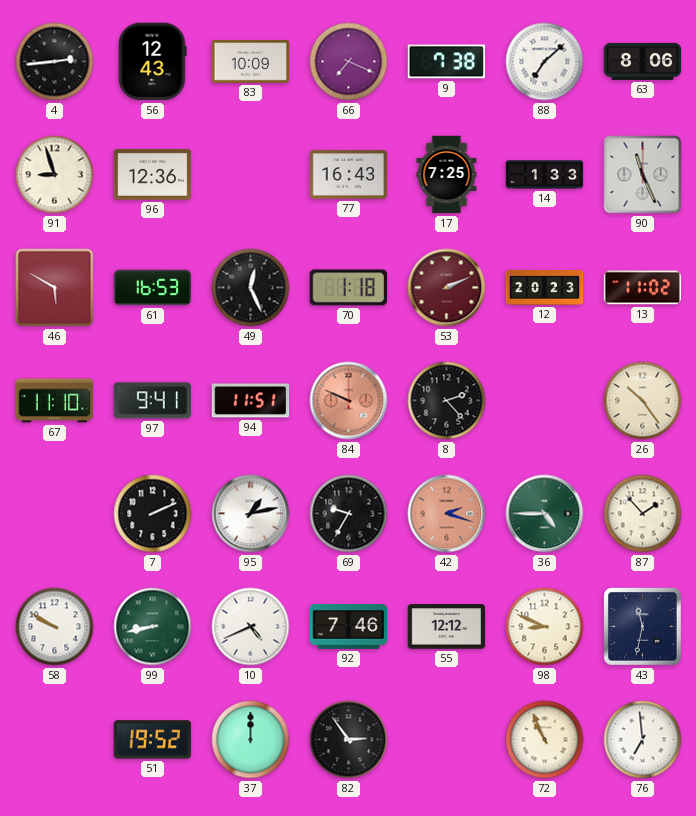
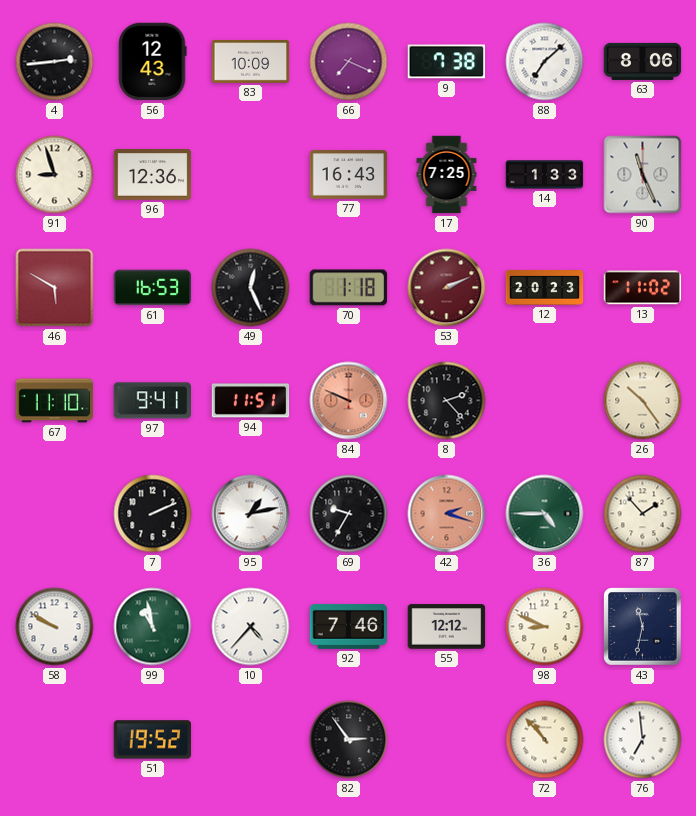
99: 8:43 -> 10:58
10: 4:41 -> 4:37
37: 12:00 -> none
72: 10:56 -> 10:53
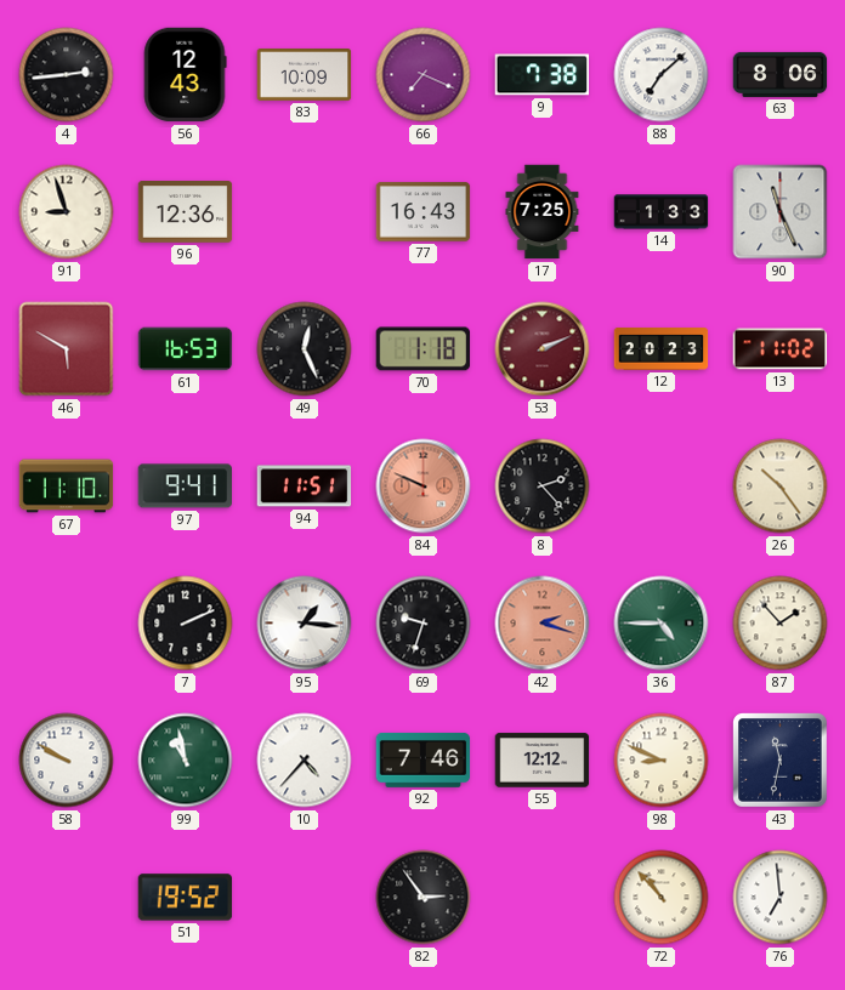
95: 1:13 -> 1:16
69: 9:35 -> 9:33
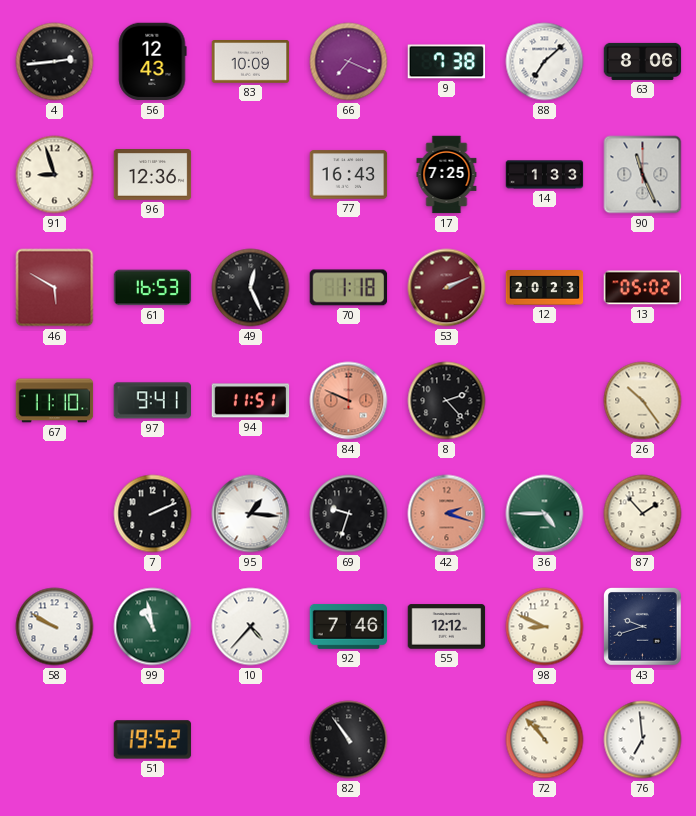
13: 11:02 -> 05:02
43: 11:32 -> 9:42
82: 2:54 -> 10:54
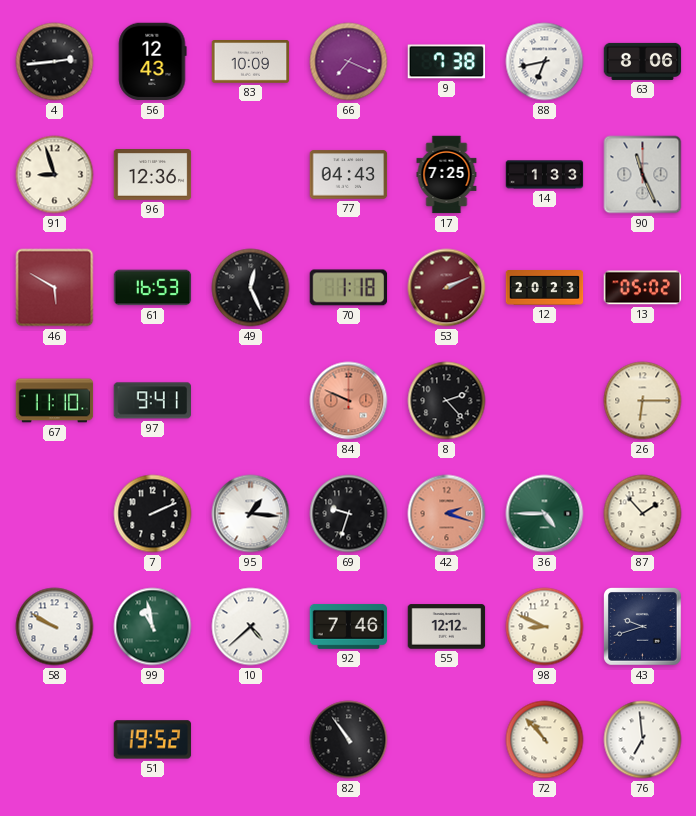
88: 7:08 -> 6:43
77: 16:43 -> 04:43
94: 11:51 -> none
26: 10:24 -> 6:15
10: 4:37 -> 4:38
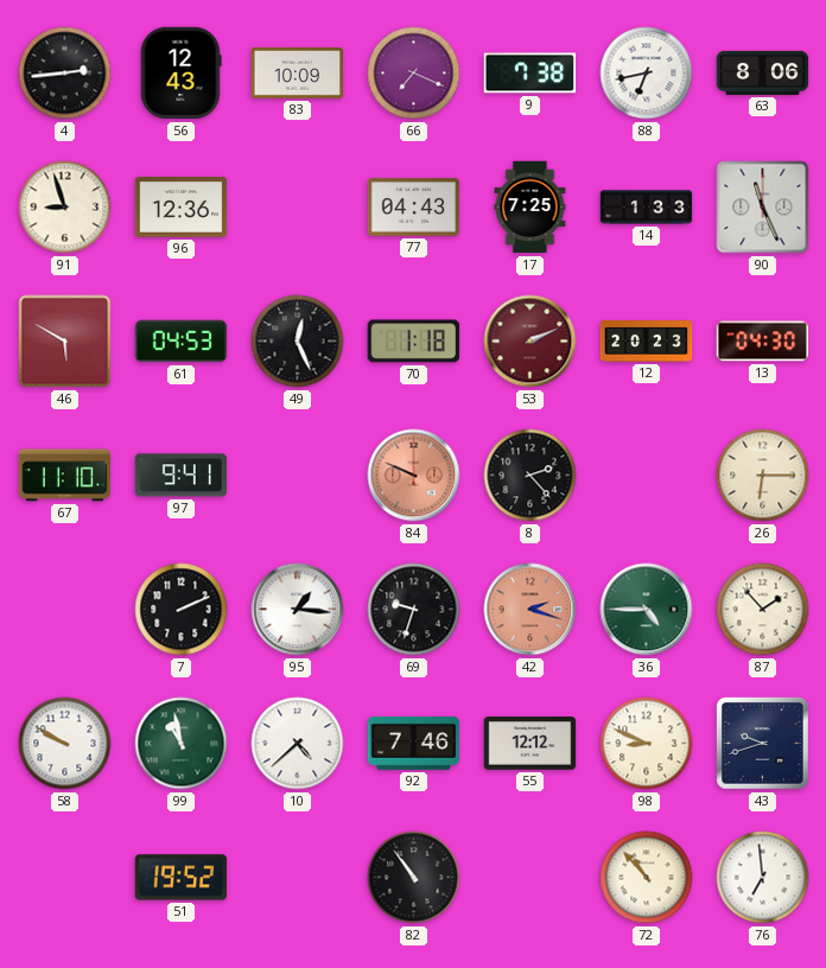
61: 16:53 -> 04:53
13: 05:02 -> 04:30
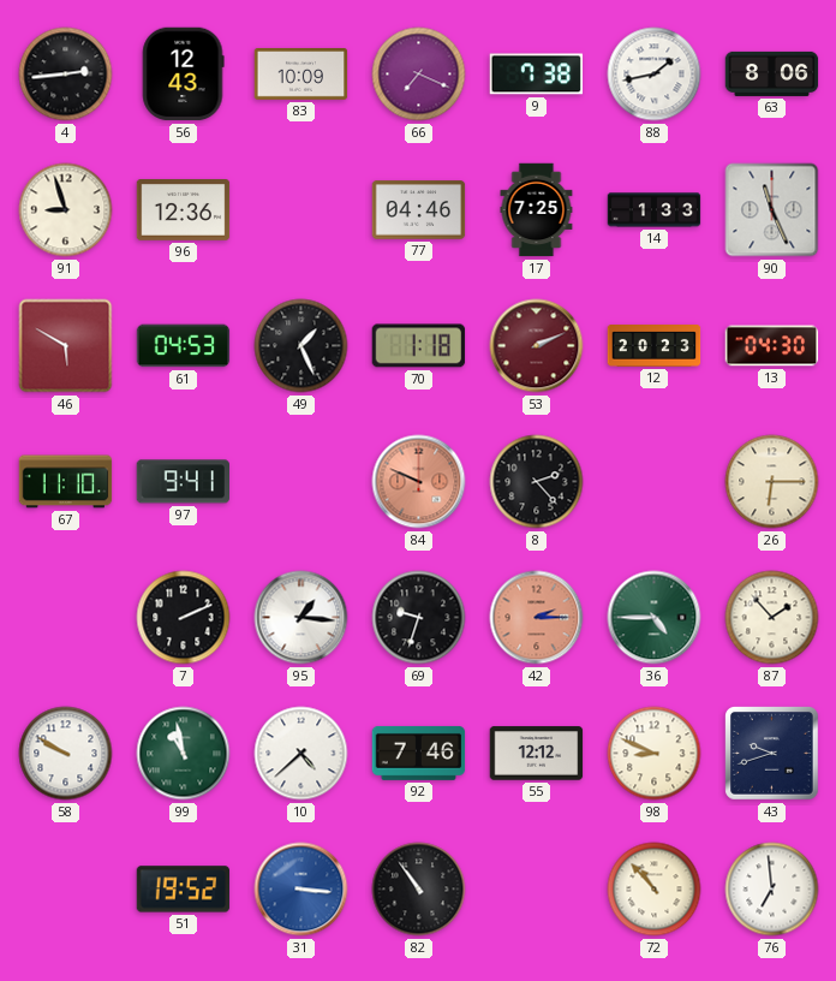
88: 6:43 -> 1:43
77: 04:43 -> 04:46
49: 12:26 -> 1:26
42: 2:18 -> 2:15
31: none -> 3:16
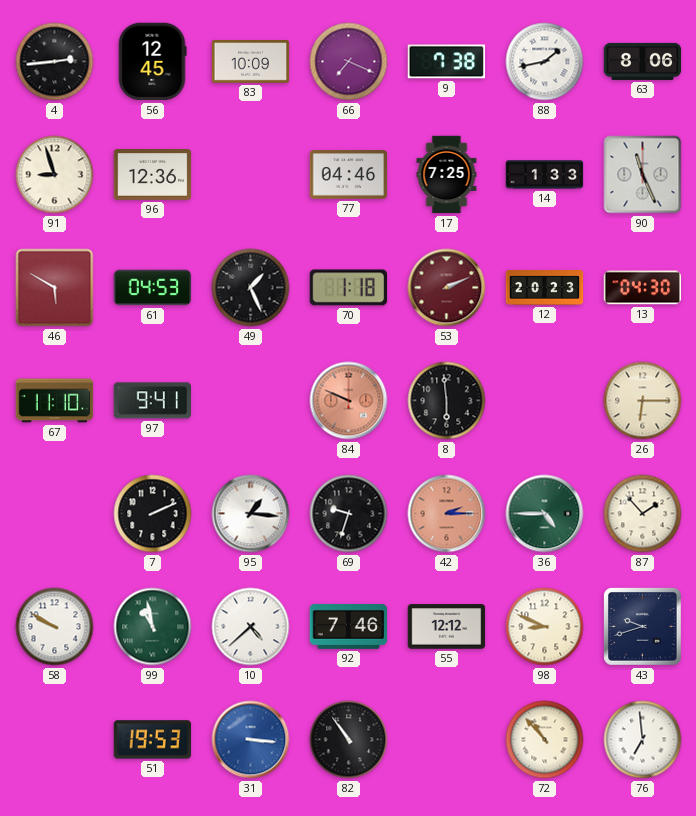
56: 12:43 -> 12:45
8: 2:23 -> 5:59
51: 19:52 -> 19:53
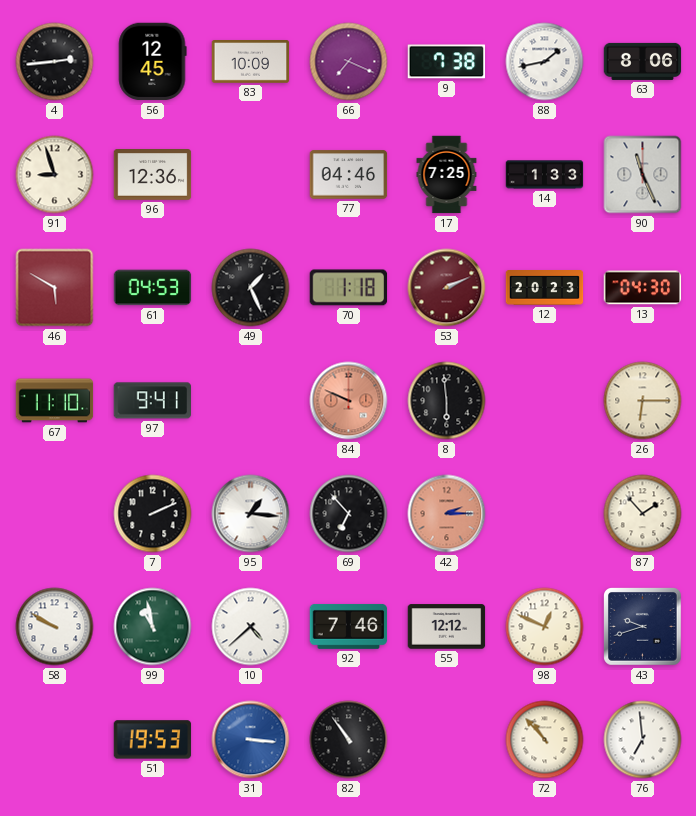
69: 9:33 -> 6:53
36: 4:45 -> none
98: 8:49 -> 12:49
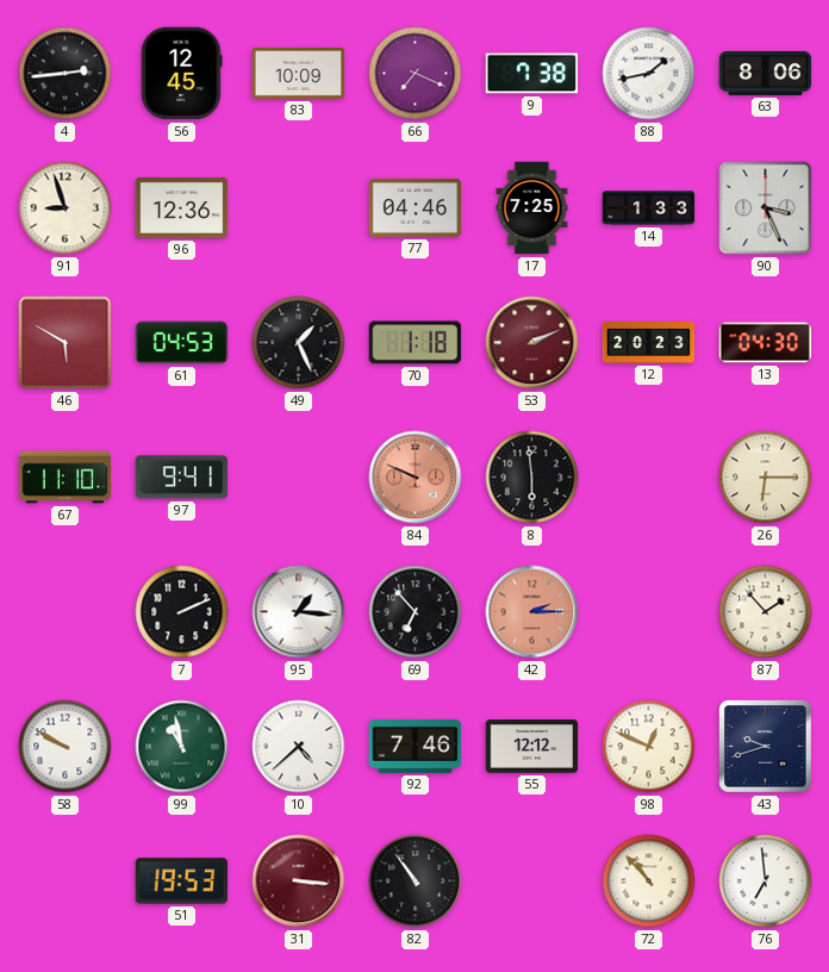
90: 11:26 -> 3:26
31 dial: blue -> burgundy
